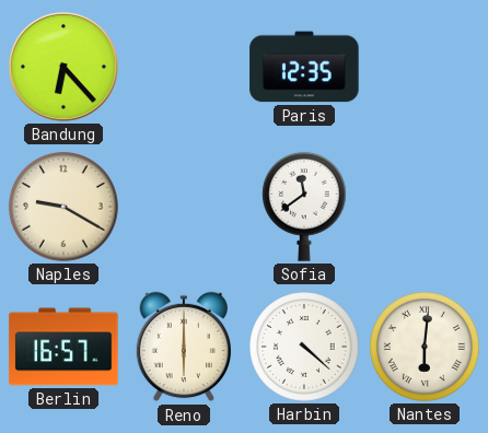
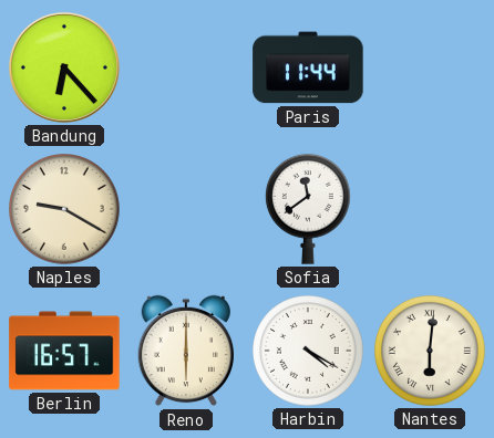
Paris: 12:35 -> 11:44
Harbin: 4:22 -> 4:20
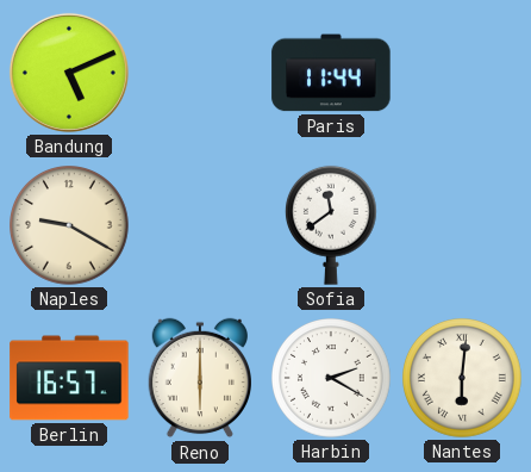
Bandung: 6:23 -> 5:11
Harbin: 4:20 -> 2:20
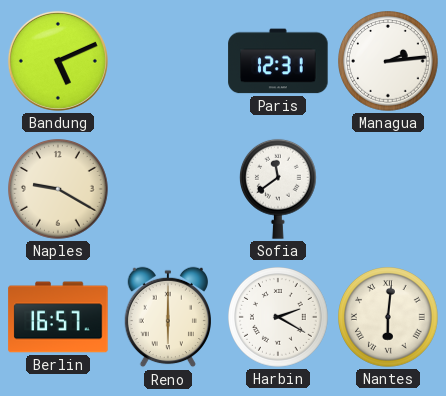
Paris: 11:44 -> 12:31
Managua: none -> 2:14
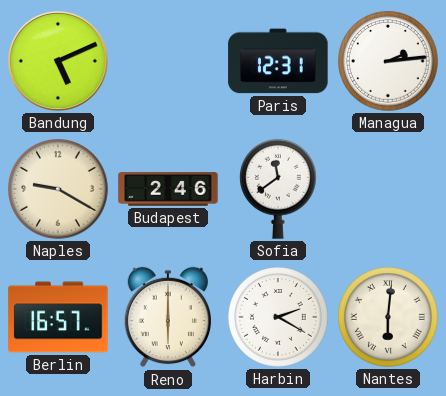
Budapest: none -> 2:46
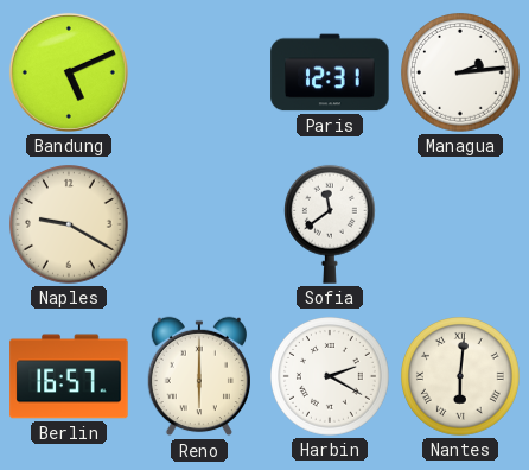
Budapest: 2:46 -> none
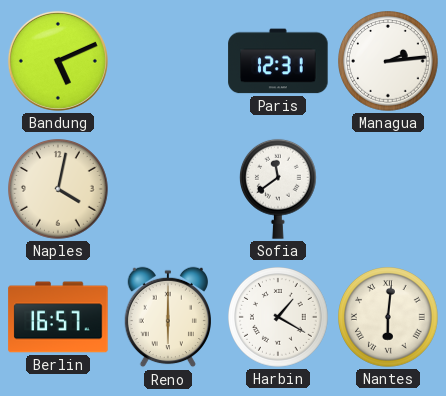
Naples: 9:20 -> 4:02
Harbin: 2:20 -> 1:20
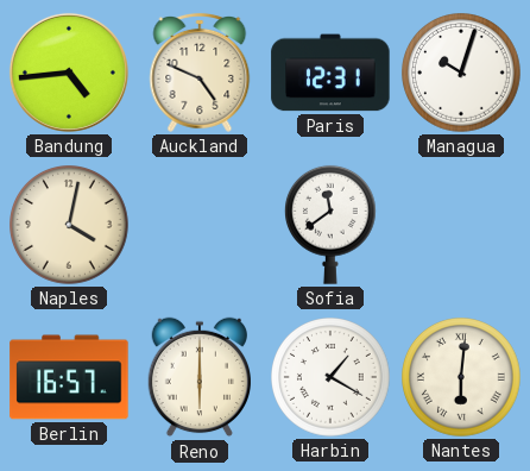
Bandung: 5:11 -> 4:44
Auckland: none -> 4:49
Managua: 2:14 -> 10:03
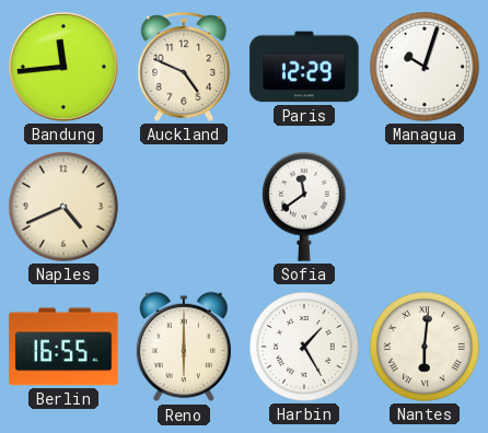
Bandung: 4:44 -> 11:44
Paris: 12:31 -> 12:29
Naples: 4:02 -> 4:41
Berlin: 16:57 -> 16:55
Harbin: 1:20 -> 1:25
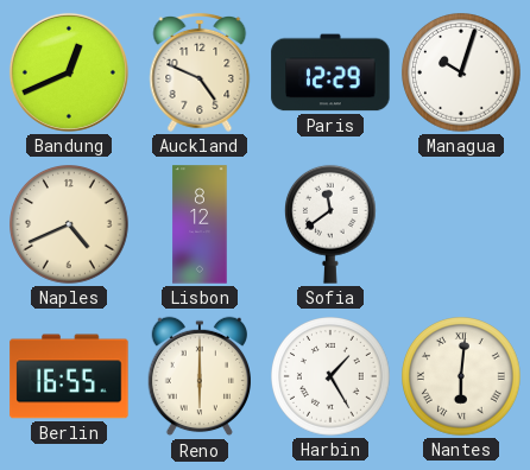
Bandung: 11:44 -> 12:41
Lisbon: none -> 8:12
